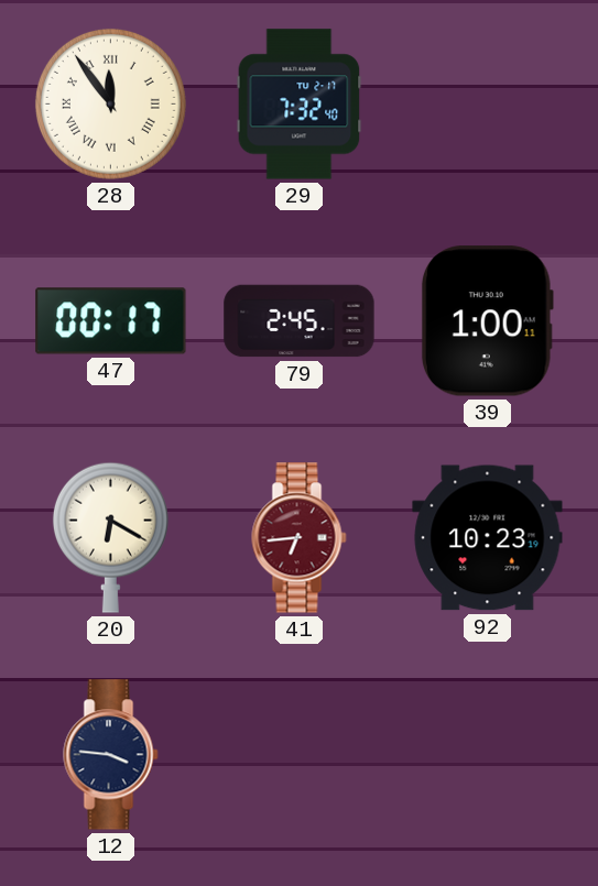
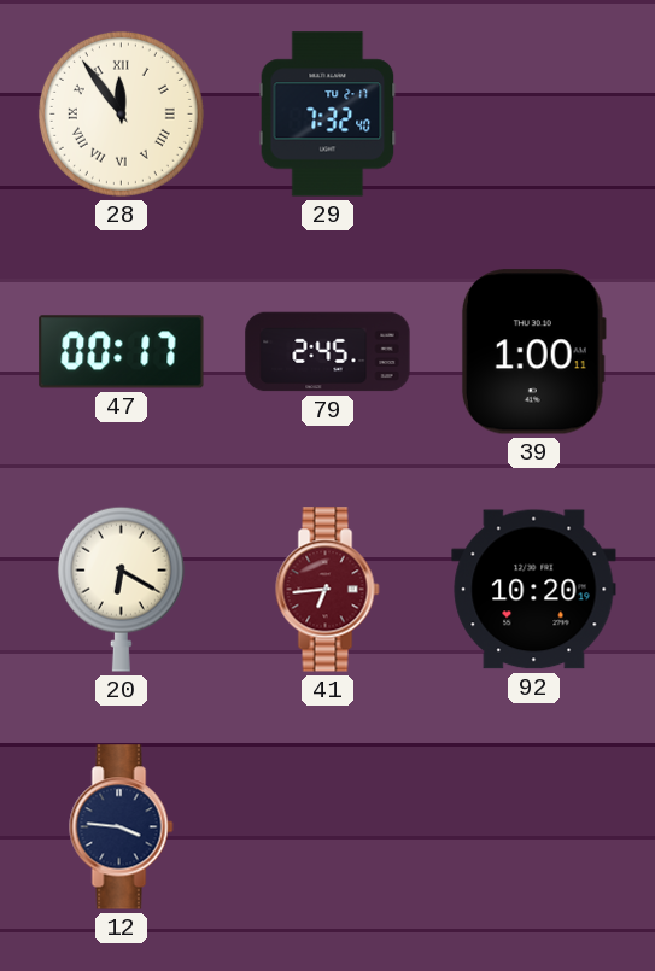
92: 10:23 -> 10:20
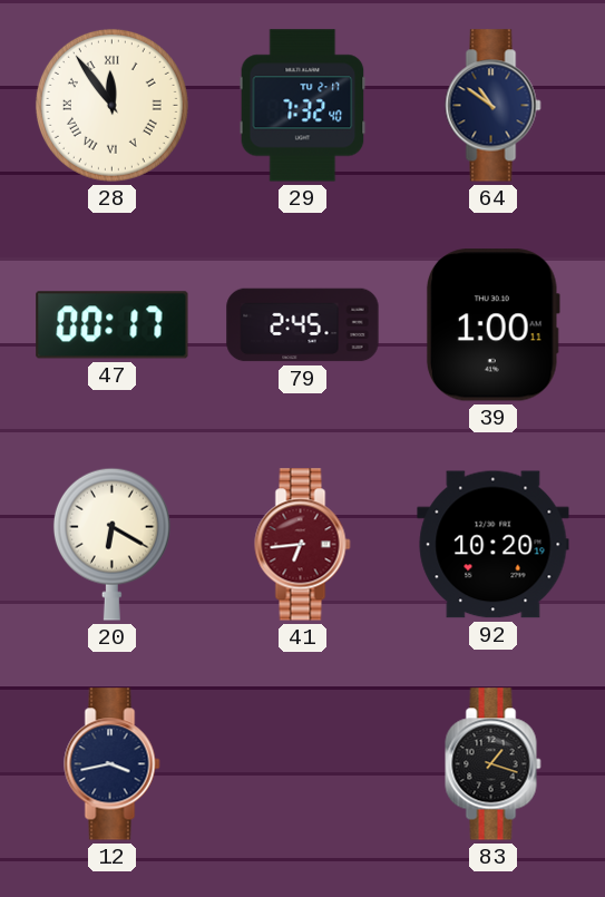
64: none -> 10:51
12: 3:46 -> 3:43
83: none -> 1:18
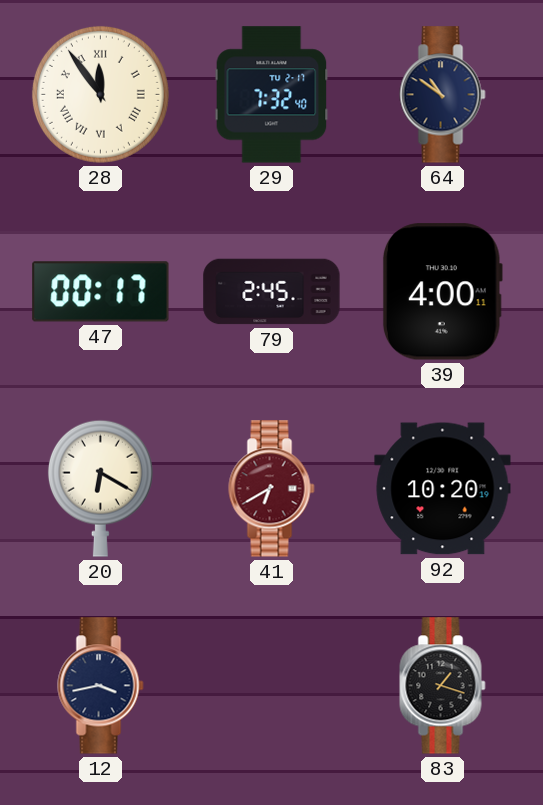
39: 1:00 -> 4:00
41: 6:44 -> 6:40
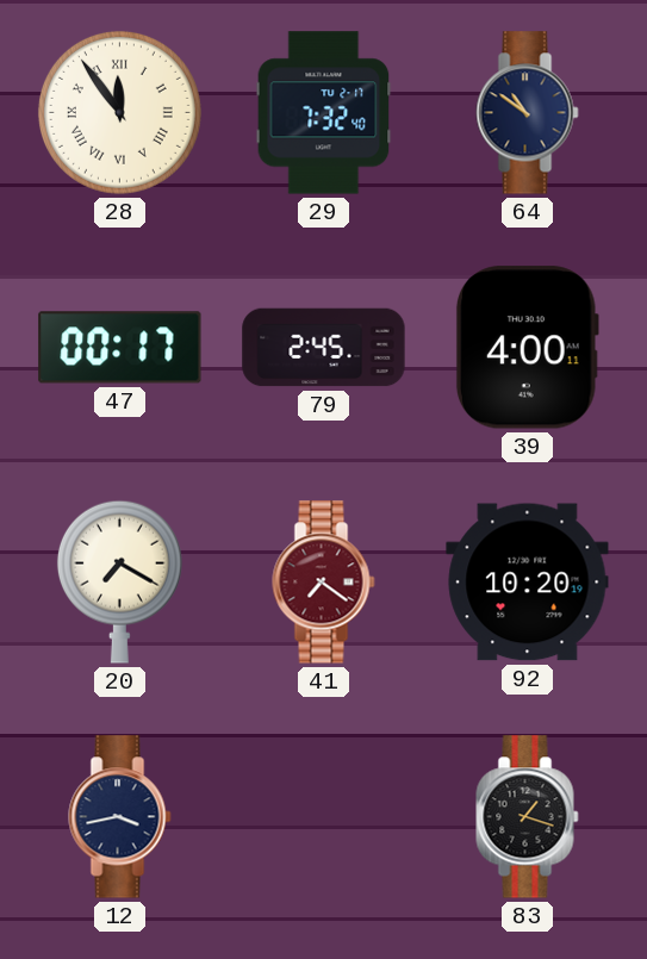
20: 6:20 -> 7:20
41: 6:40 -> 7:21
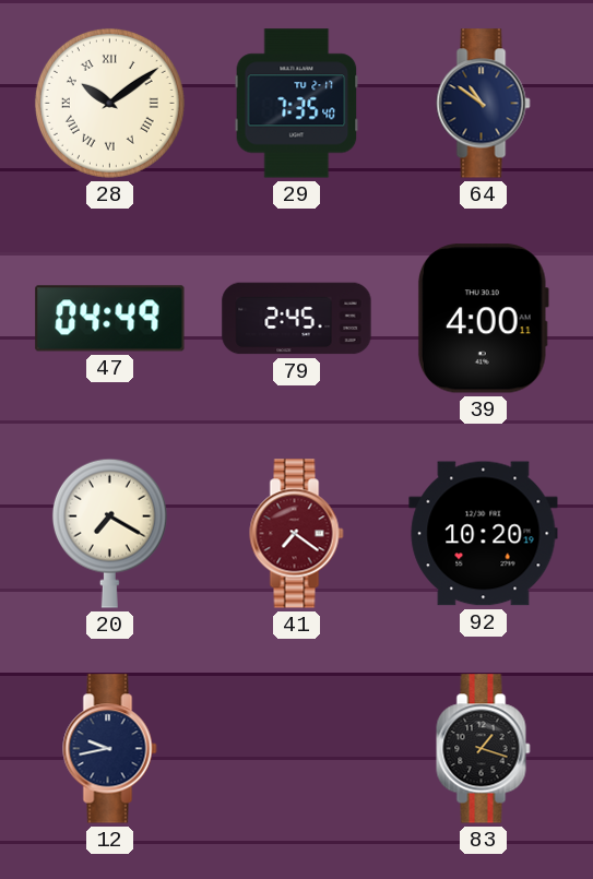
28: 11:54 -> 10:09
29: 7:32 -> 7:35
47: 00:17 -> 04:49
12: 3:43 -> 9:43
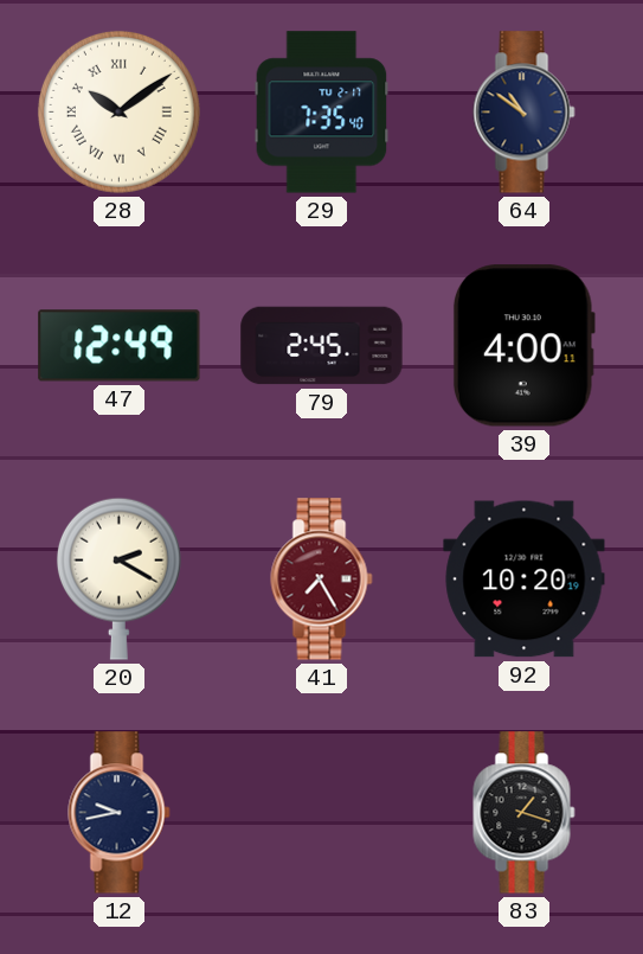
47: 04:49 -> 12:49
20: 7:20 -> 2:20
41: 7:21 -> 7:25
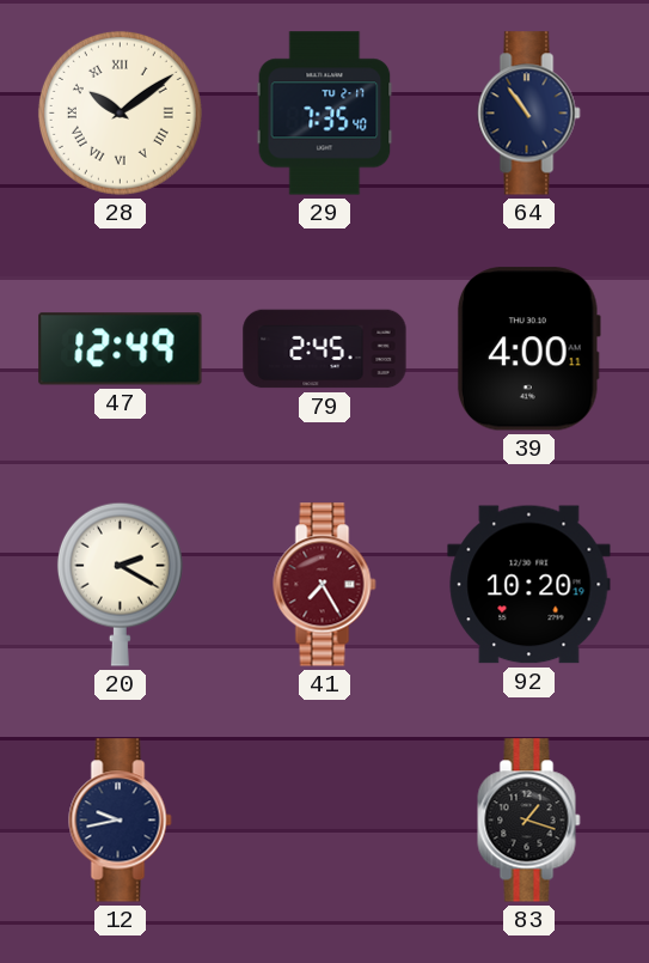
64: 10:51 -> 10:54
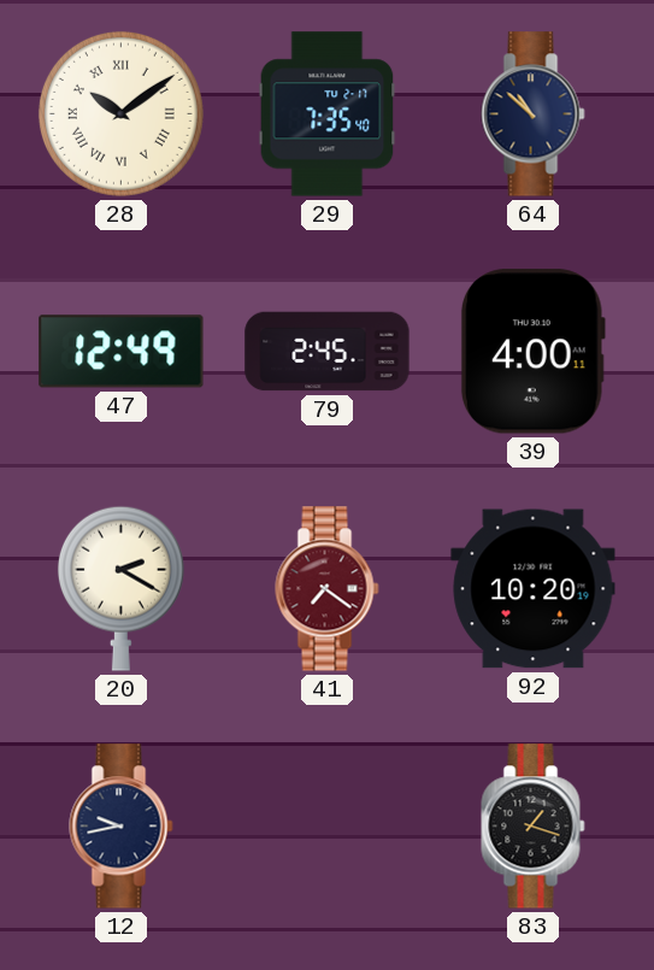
64: 10:54 -> 10:52
41: 7:25 -> 7:21
